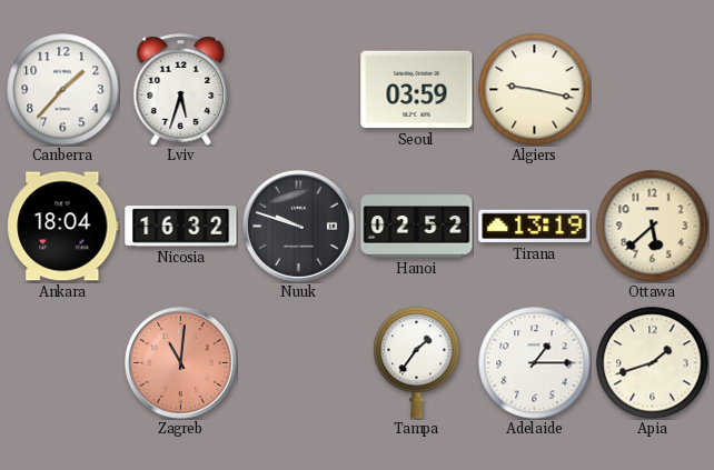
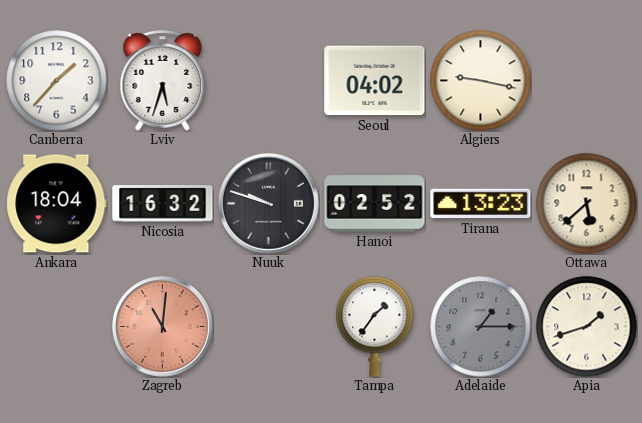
Seoul: 03:59 -> 04:02
Tirana: 13:19 -> 13:23
Adelaide dial: white -> grey
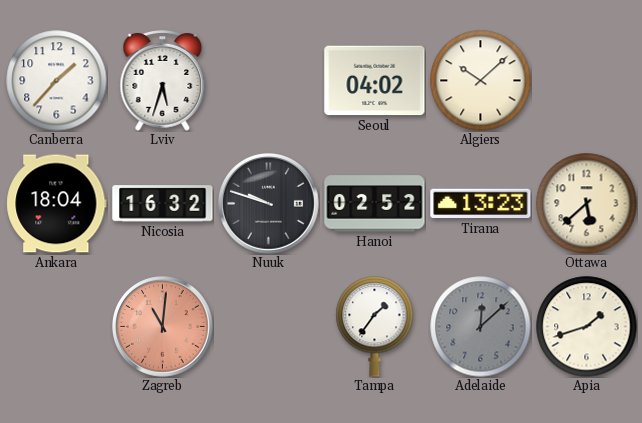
Algiers: 9:17 -> 10:08
Adelaide: 1:15 -> 12:08
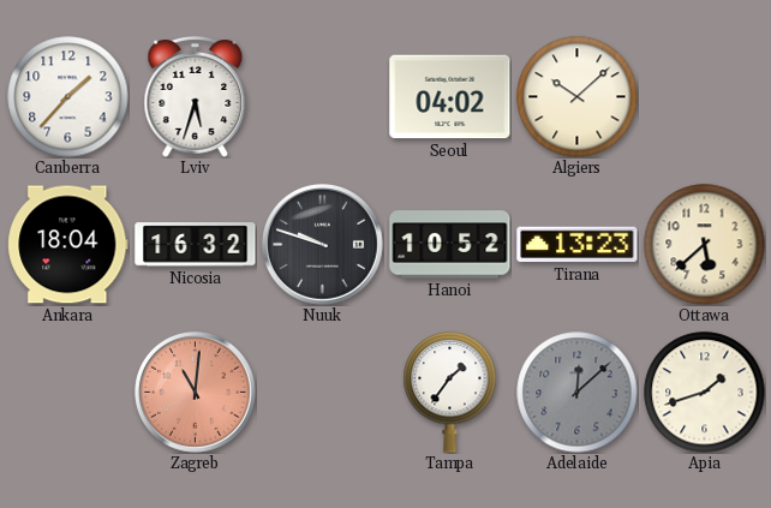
Hanoi: 02:52 -> 10:52
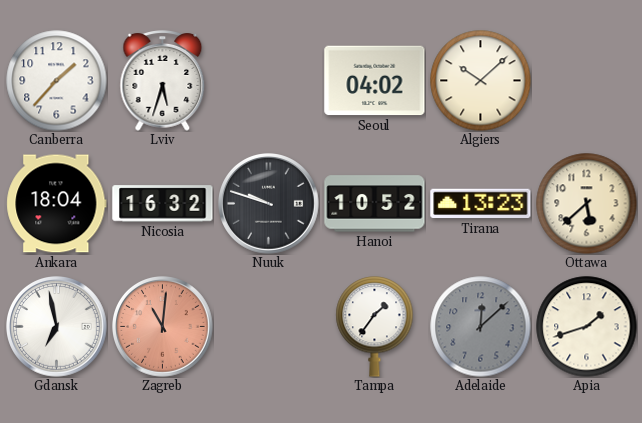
Gdansk: none -> 6:58
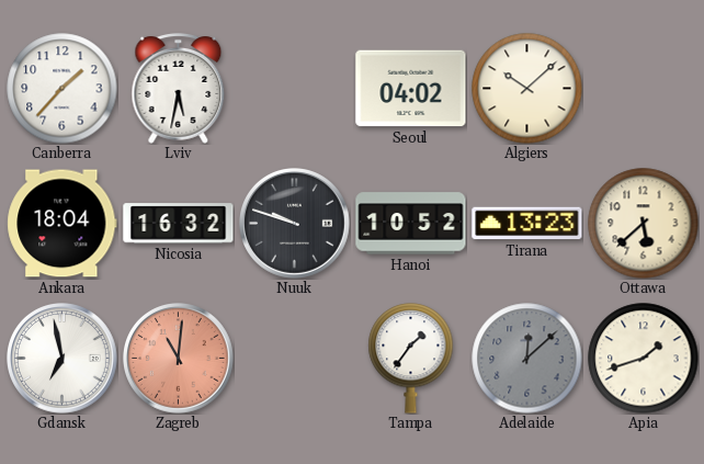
Lviv: 5:33 -> 5:32
